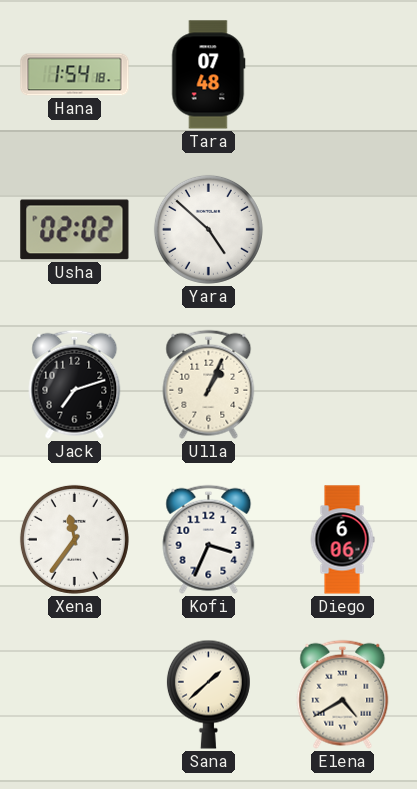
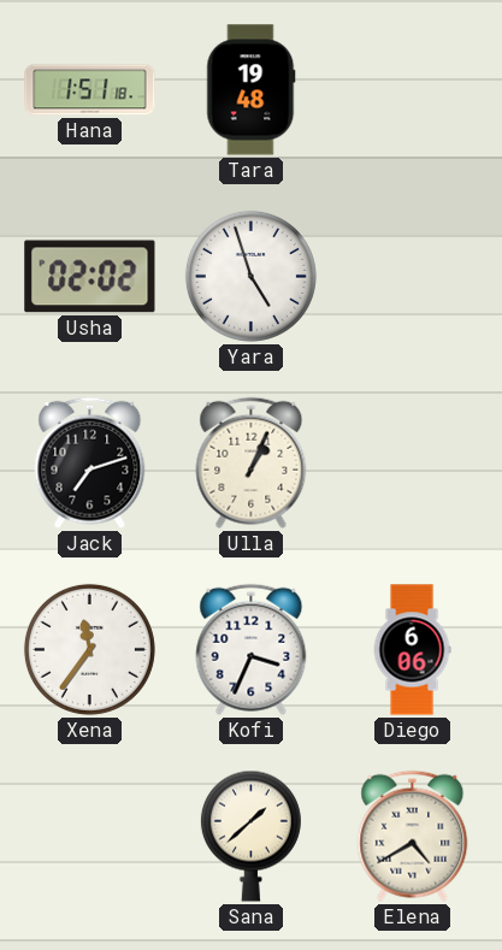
Hana: 1:54 -> 1:51
Tara: 07:48 -> 19:48
Yara: 4:52 -> 4:57
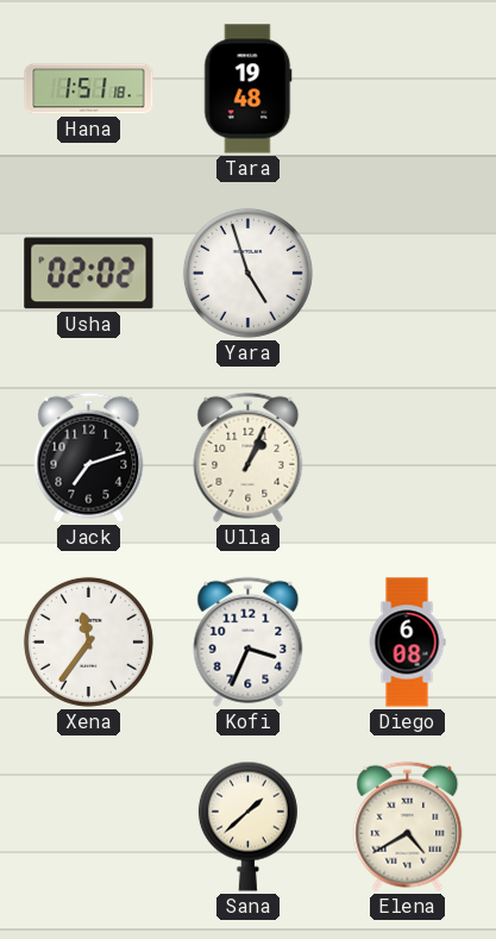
Diego: 6:06 -> 6:08
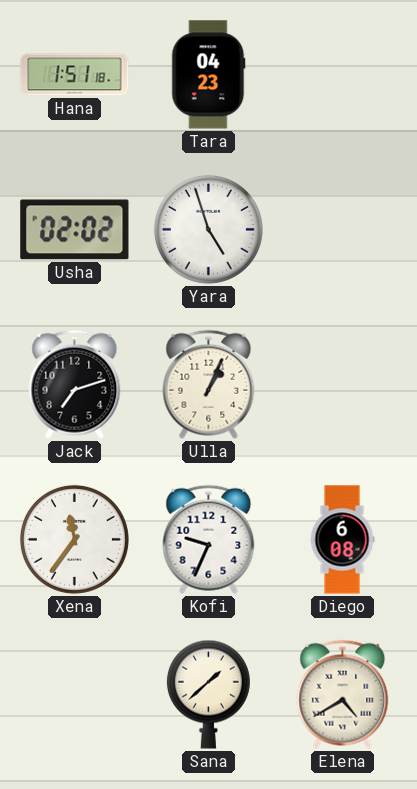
Tara: 19:48 -> 04:23
Kofi: 3:34 -> 9:34
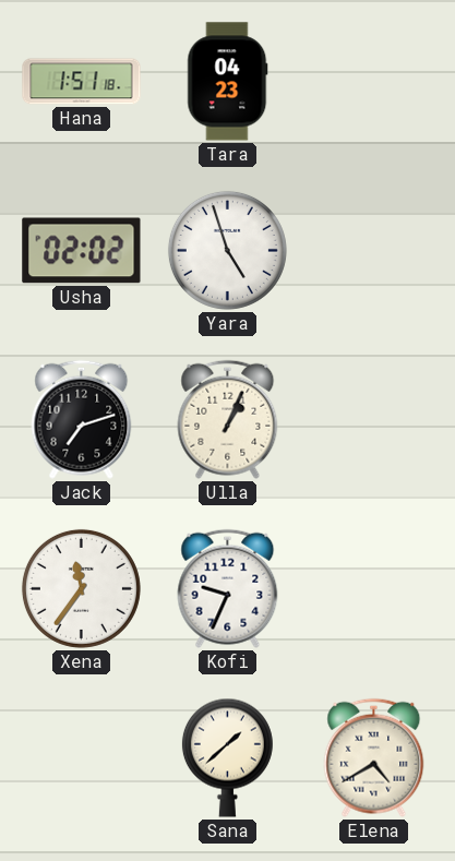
Diego: 6:08 -> none
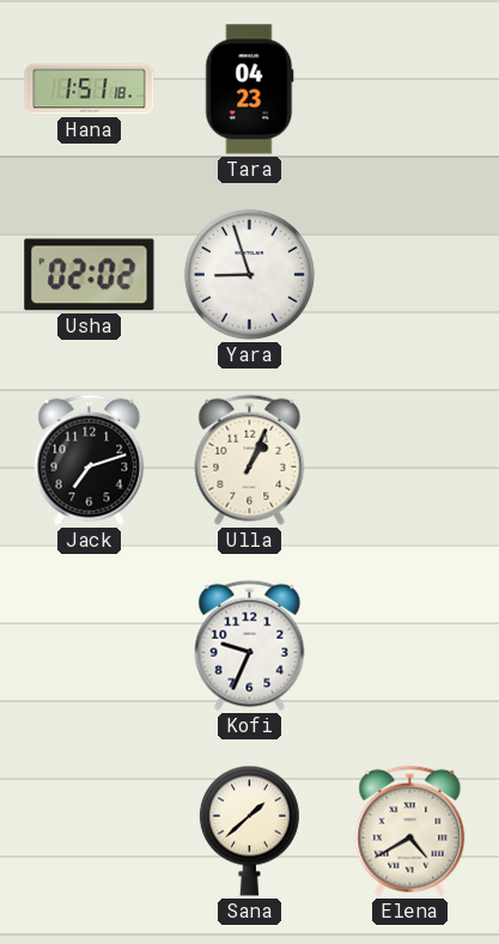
Yara: 4:57 -> 8:57
Xena: 11:36 -> none
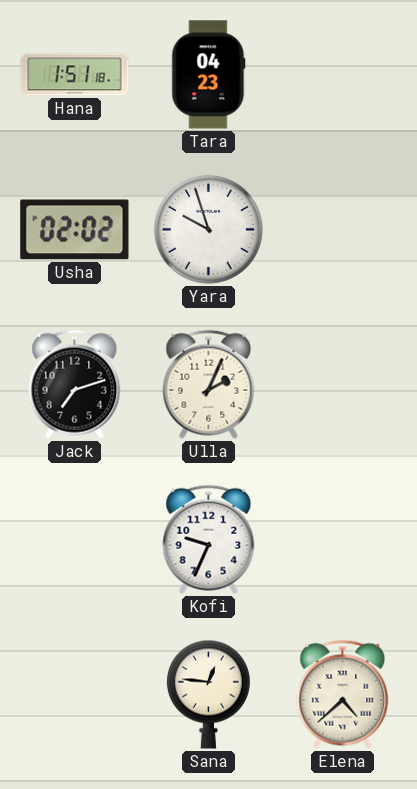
Yara: 8:57 -> 9:57
Ulla: 1:04 -> 2:04
Sana: 1:38 -> 12:46
Elena: 4:40 -> 4:38
